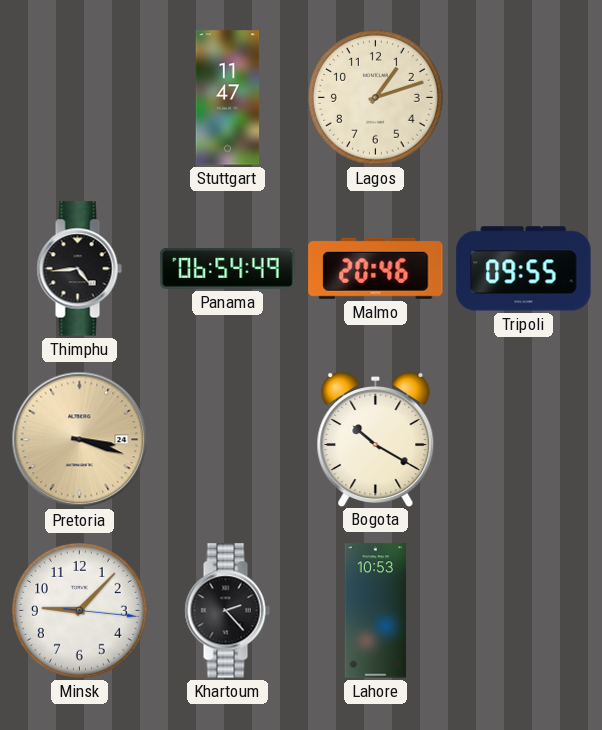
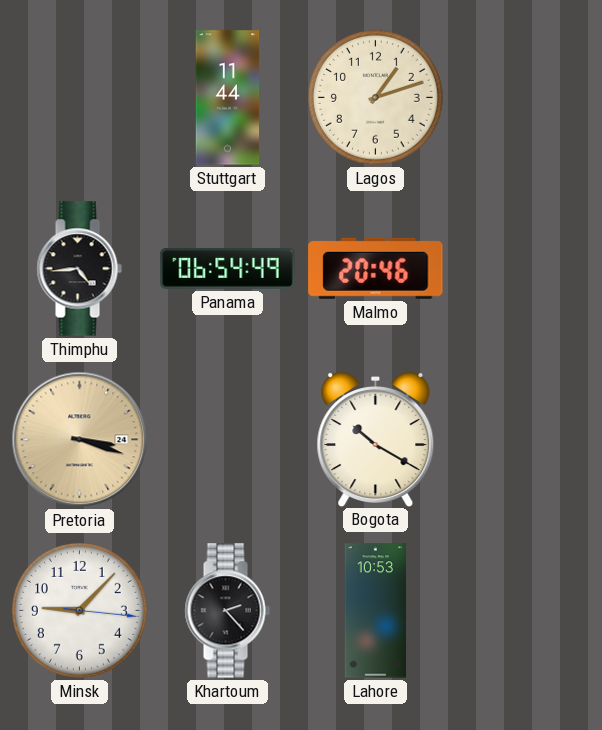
Stuttgart: 11:47 -> 11:44
Tripoli: 09:55 -> none
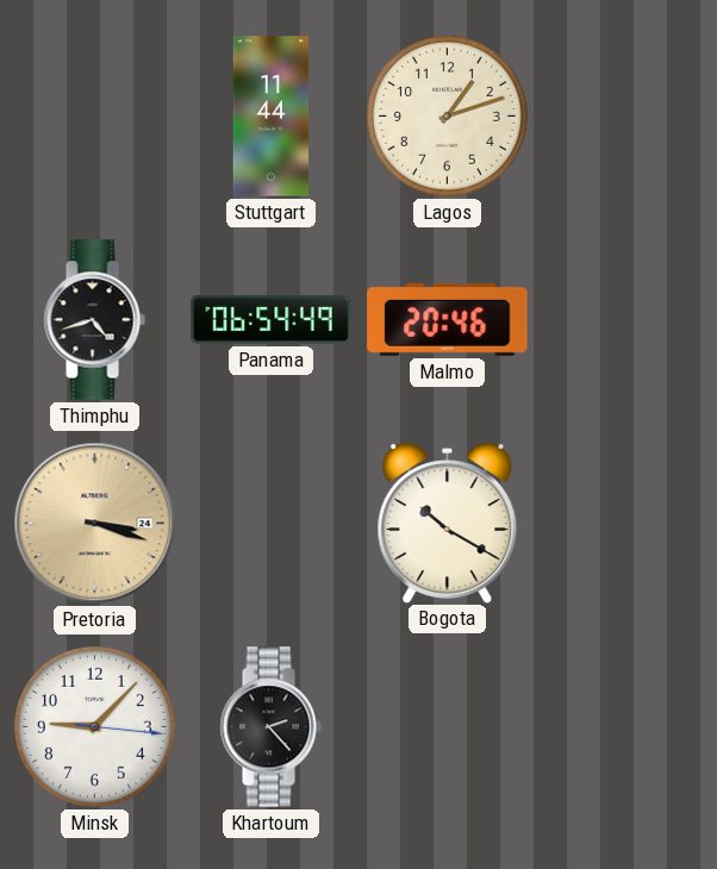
Thimphu: 4:44 -> 4:42
Lahore: 10:53 -> none
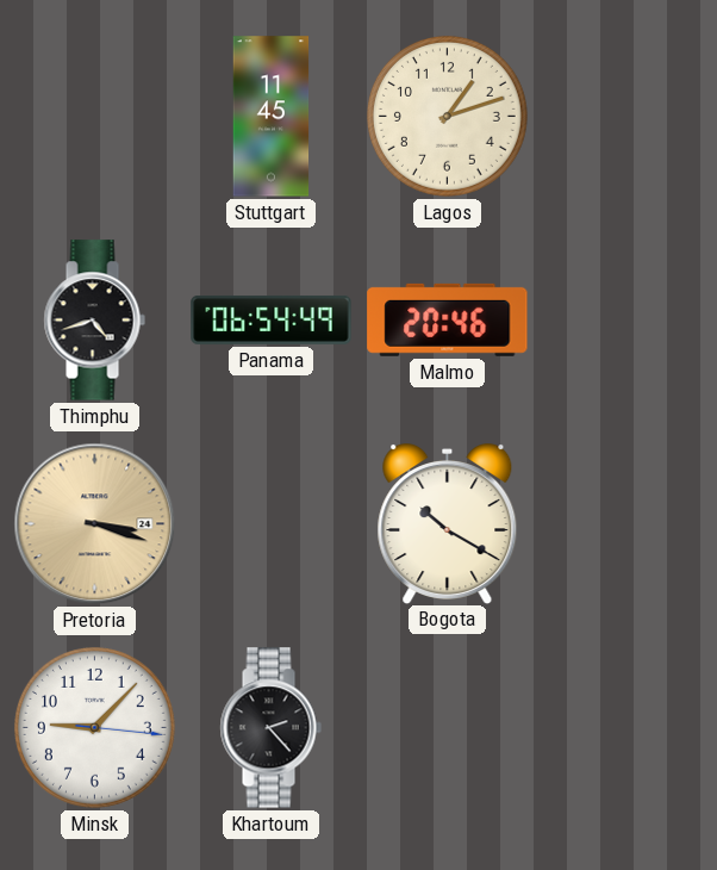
Stuttgart: 11:44 -> 11:45
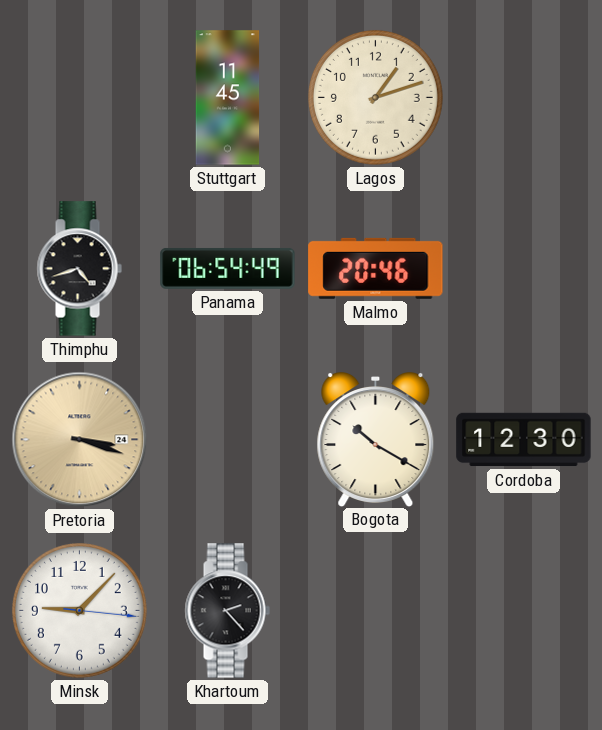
Cordoba: none -> 12:30
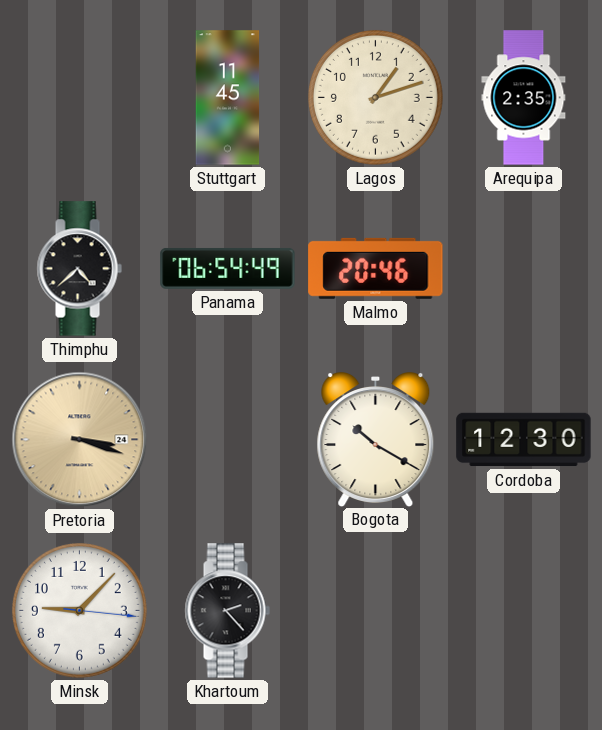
Arequipa: none -> 2:35
Thimphu: 4:42 -> 4:38
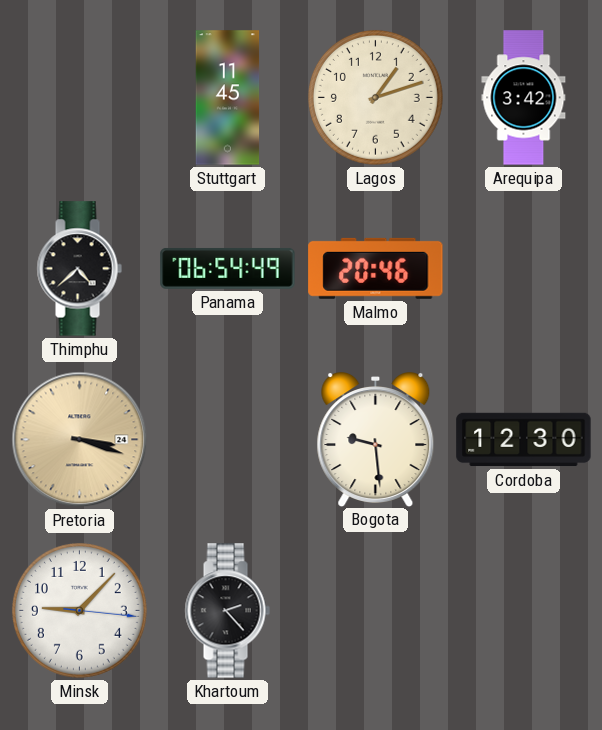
Arequipa: 2:35 -> 3:42
Bogota: 10:20 -> 9:29
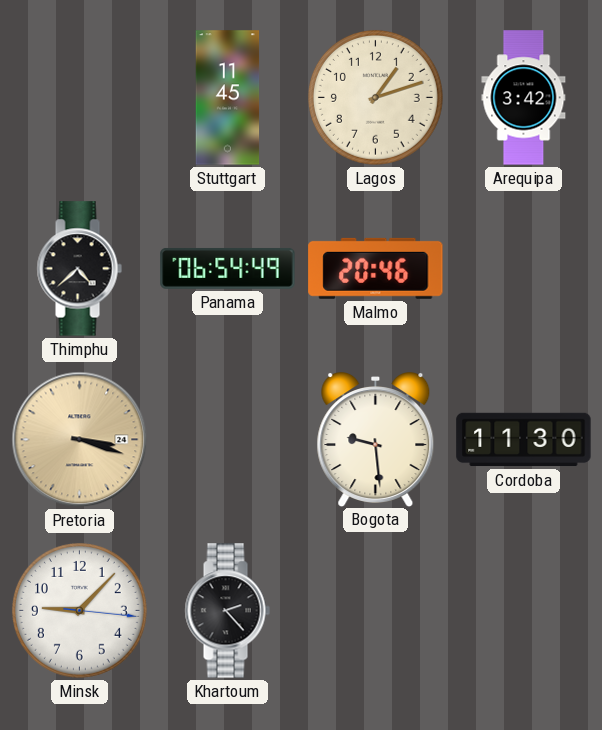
Cordoba: 12:30 -> 11:30
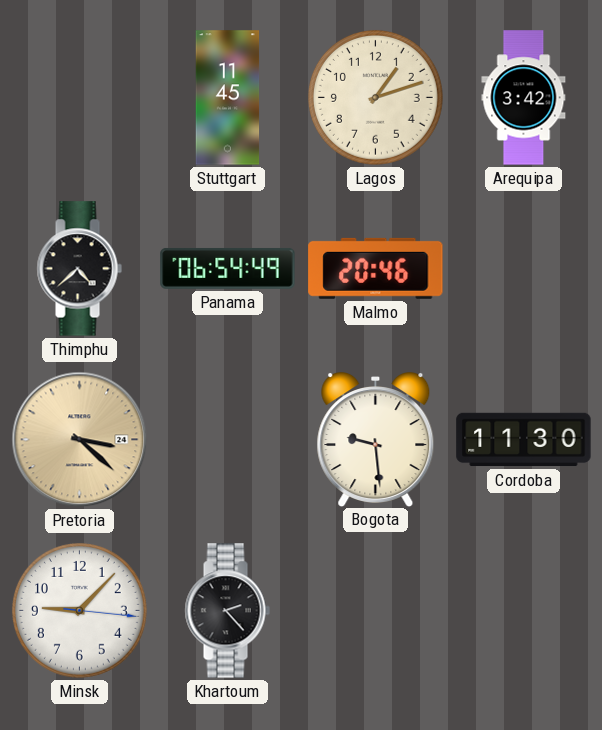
Pretoria: 3:18 -> 3:22
